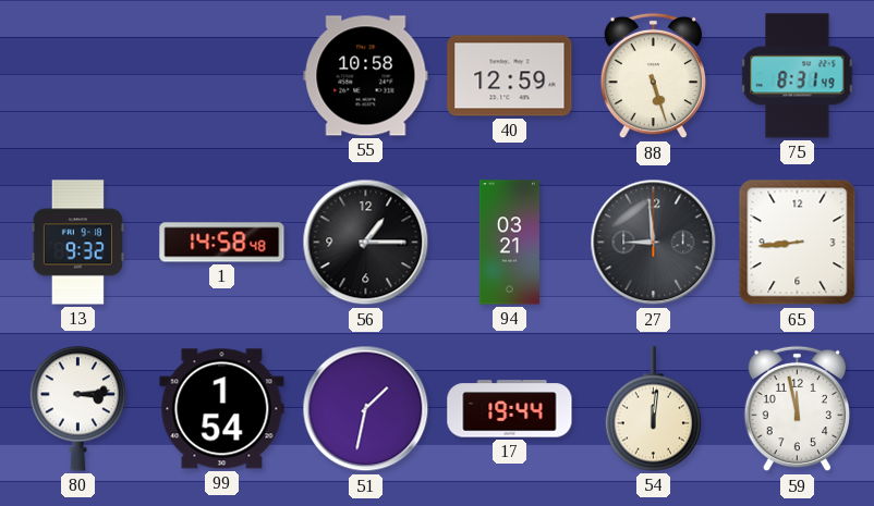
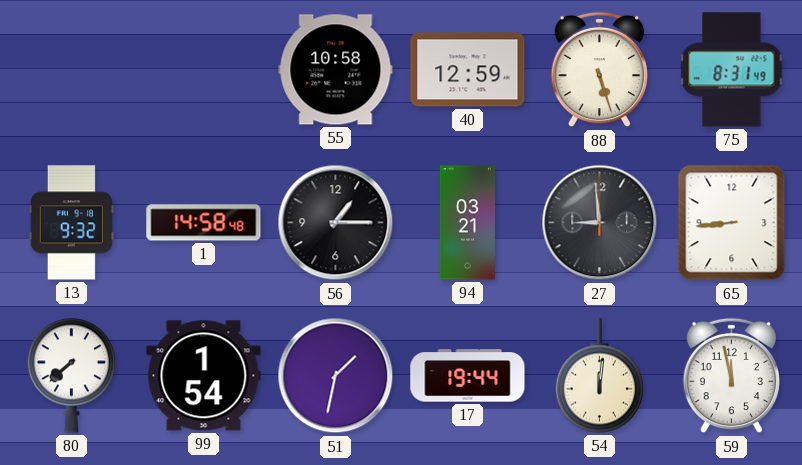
80: 3:14 -> 7:38
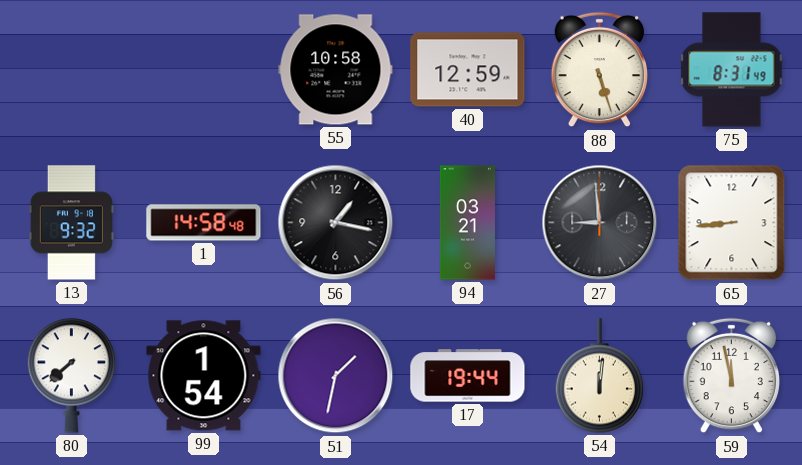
56: 1:15 -> 1:17
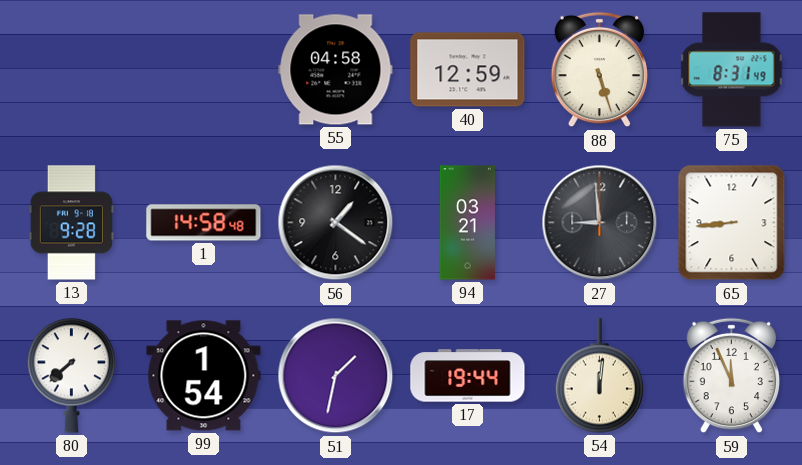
55: 10:58 -> 04:58
13: 9:32 -> 9:28
56: 1:17 -> 1:21
59: 11:58 -> 11:56
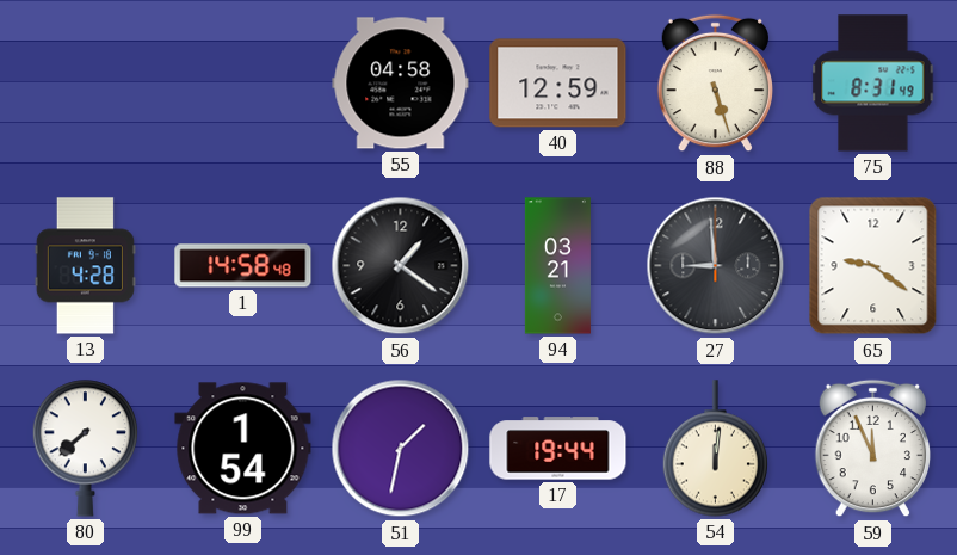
13: 9:28 -> 4:28
65: 8:44 -> 9:21
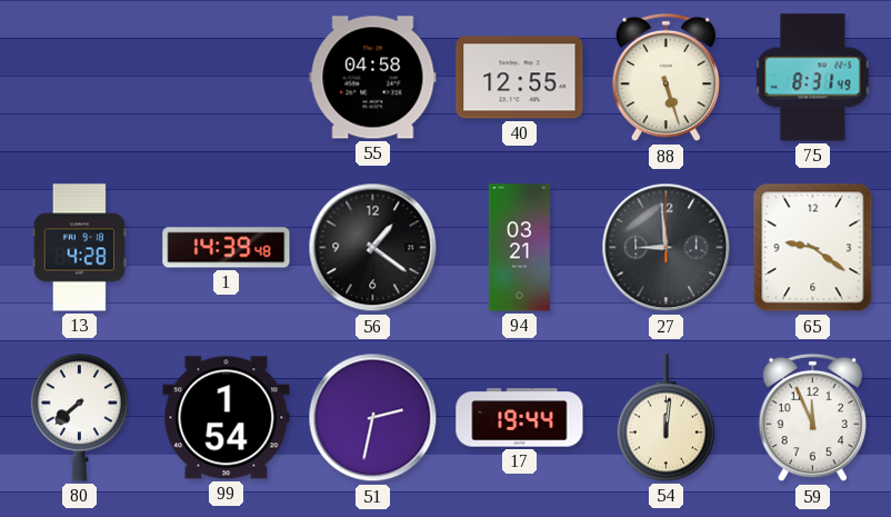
40: 12:59 -> 12:55
1: 14:58 -> 14:39
51: 1:32 -> 2:32
